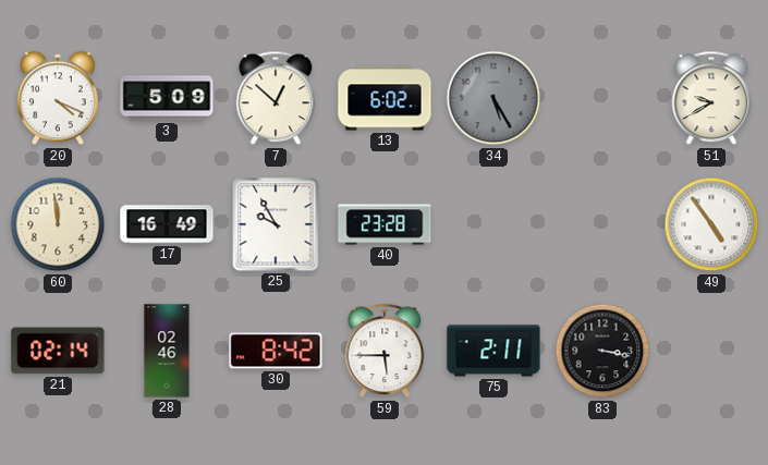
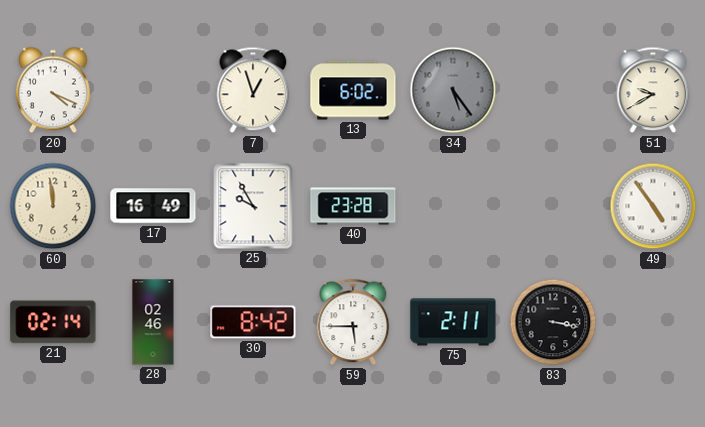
3: 5:09 -> none
7: 12:52 -> 12:57
34: 5:25 -> 5:24
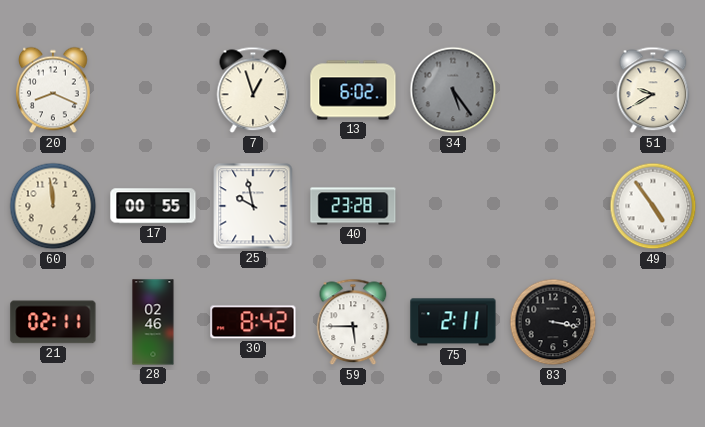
20: 4:19 -> 8:19
17: 16:49 -> 00:55
25: 9:55 -> 9:58
21: 02:14 -> 02:11
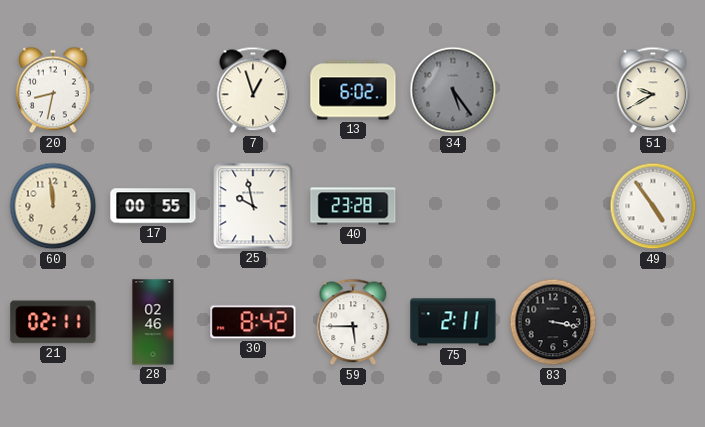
20: 8:19 -> 8:32
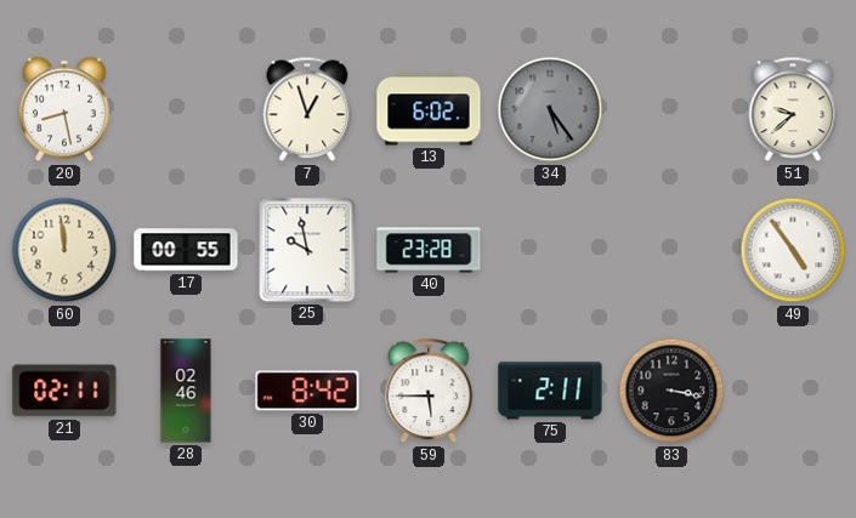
20: 8:32 -> 8:28
51: 9:40 -> 9:38
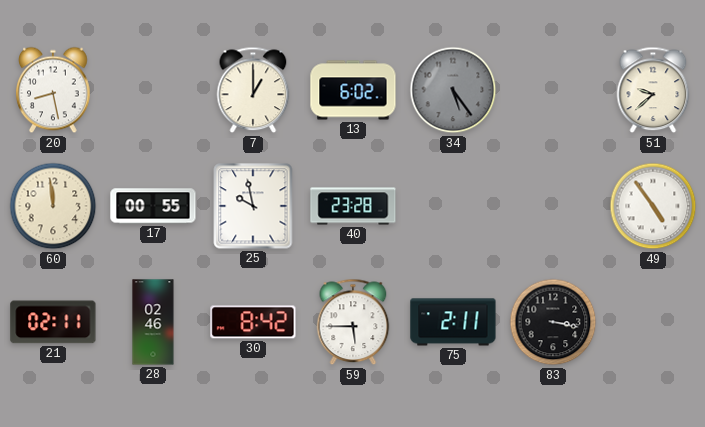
7: 12:57 -> 1:00
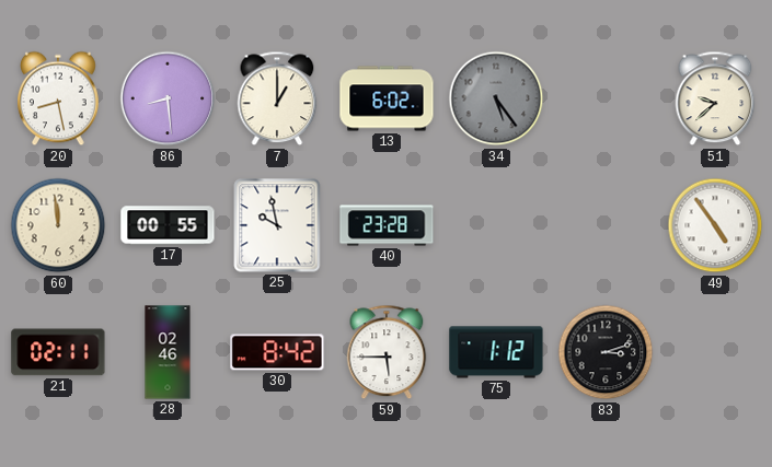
86: none -> 8:29
75: 2:11 -> 1:12
83: 3:17 -> 3:12
